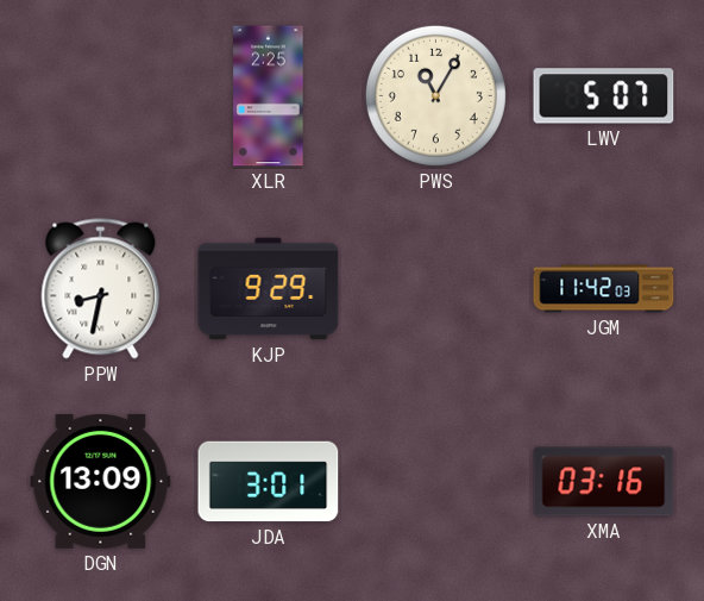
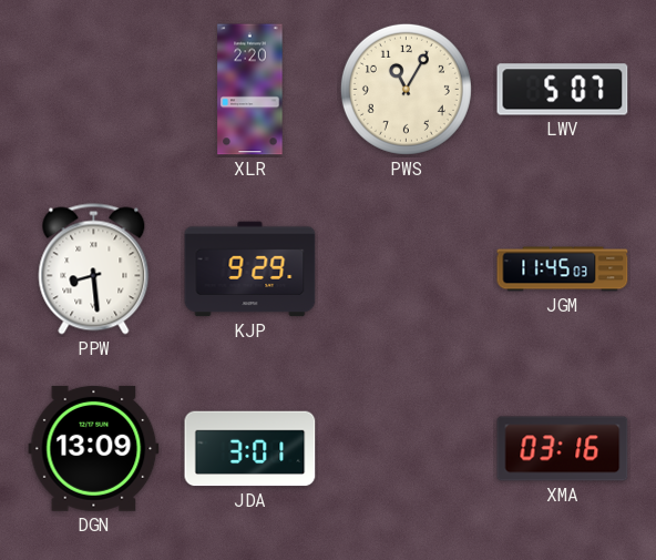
XLR: 2:25 -> 2:20
PPW: 8:32 -> 8:29
JGM: 11:42 -> 11:45
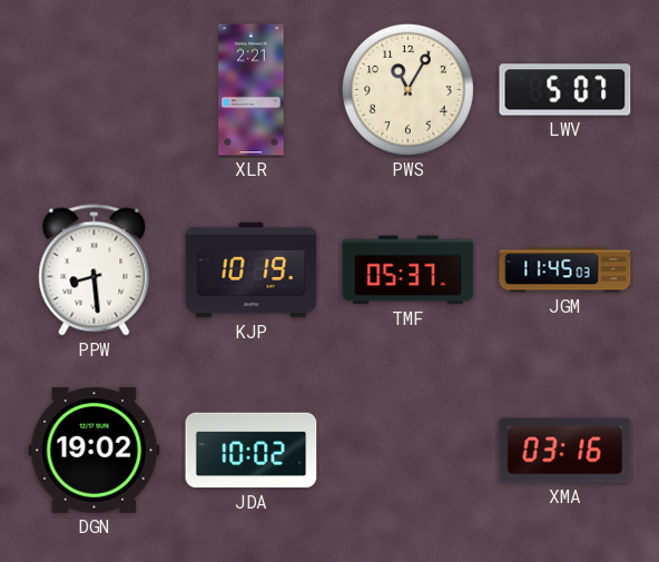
XLR: 2:20 -> 2:21
KJP: 9:29 -> 10:19
TMF: none -> 05:37
DGN: 13:09 -> 19:02
JDA: 3:01 -> 10:02
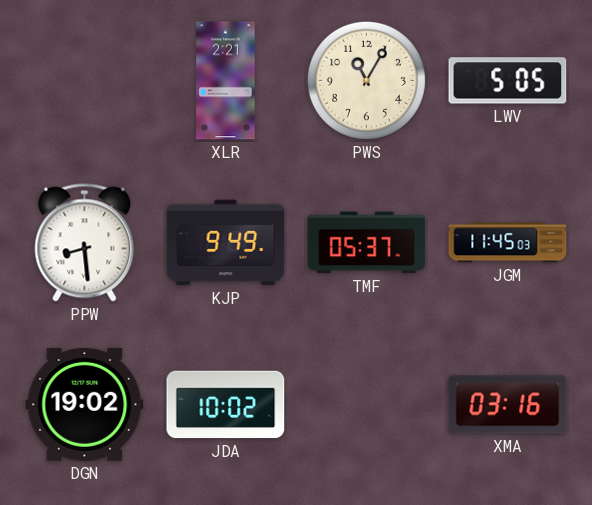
LWV: 5:07 -> 5:05
KJP: 10:19 -> 9:49
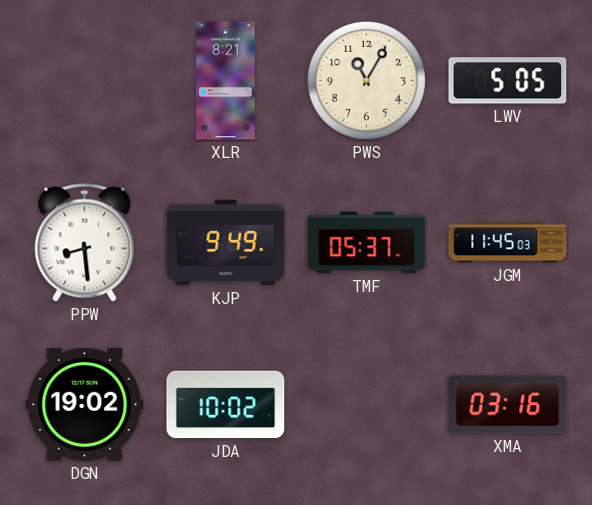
XLR: 2:21 -> 8:21
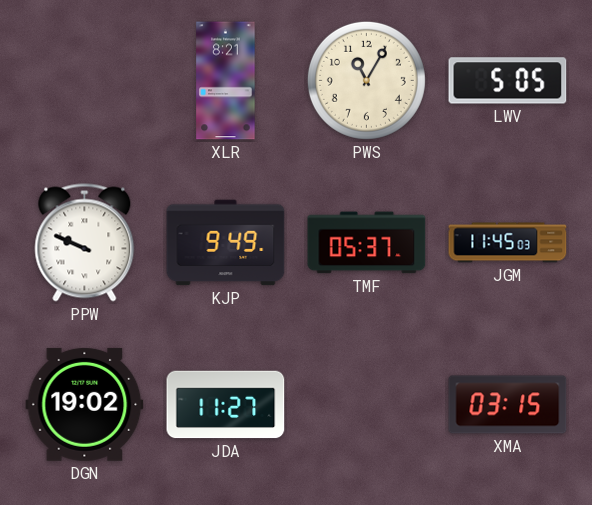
PPW: 8:29 -> 9:49
JDA: 10:02 -> 11:27
XMA: 03:16 -> 03:15
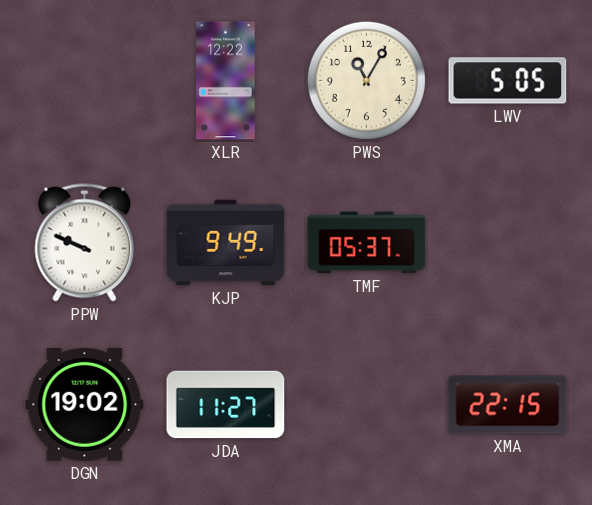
XLR: 8:21 -> 12:22
JGM: 11:45 -> none
XMA: 03:15 -> 22:15
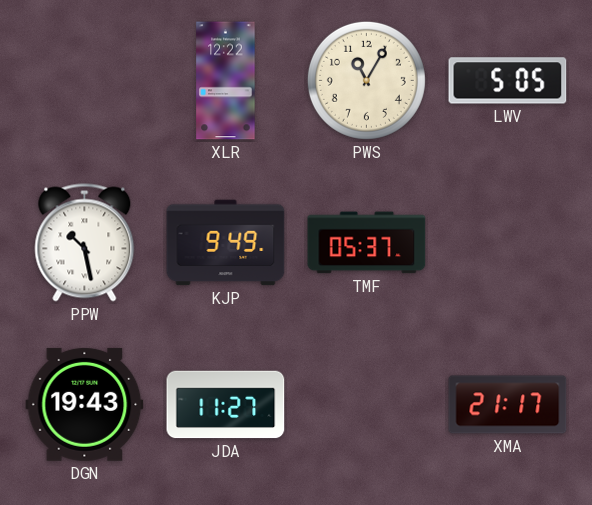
PPW: 9:49 -> 10:28
DGN: 19:02 -> 19:43
XMA: 22:15 -> 21:17
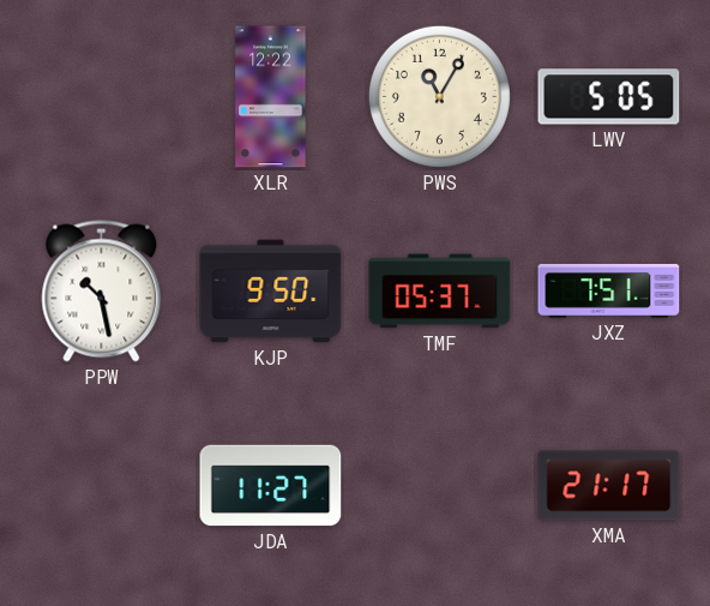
KJP: 9:49 -> 9:50
JXZ: none -> 7:51
DGN: 19:43 -> none
